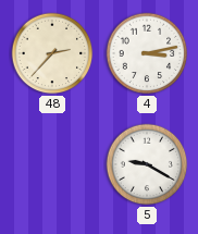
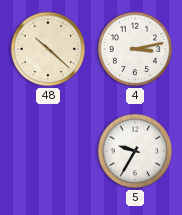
48: 2:37 -> 10:22
5: 9:20 -> 9:35
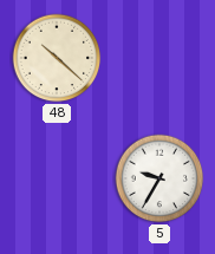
4: 3:13 -> none
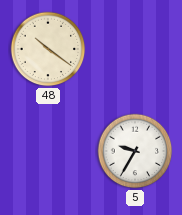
48: 10:22 -> 10:21
